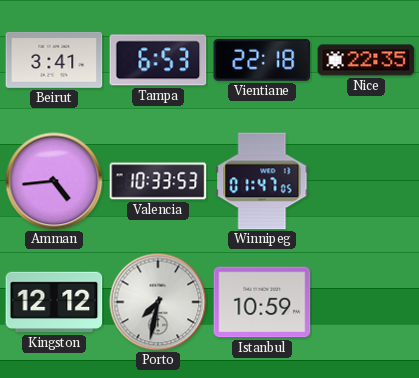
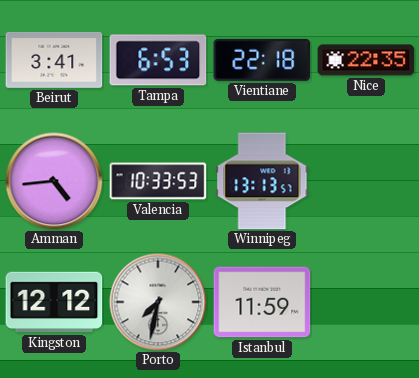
Winnipeg: 01:47 -> 13:13
Istanbul: 10:59 -> 11:59
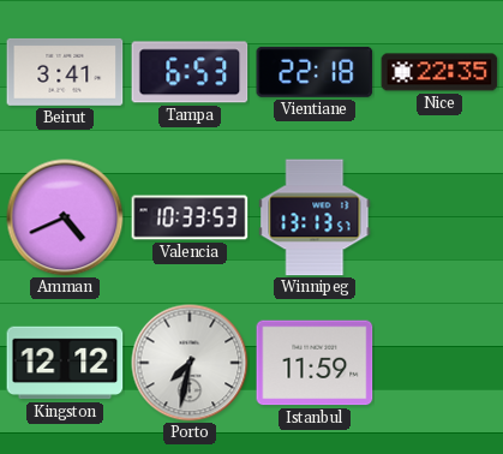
Amman: 4:44 -> 4:41
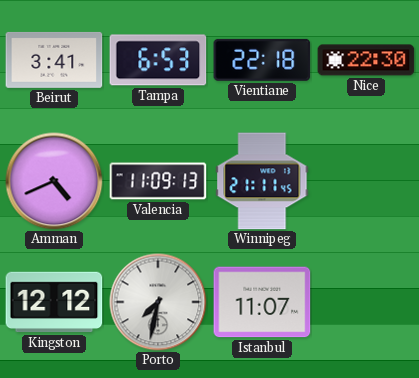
Nice: 22:35 -> 22:30
Valencia: 10:33 -> 11:09
Winnipeg: 13:13 -> 21:11
Istanbul: 11:59 -> 11:07
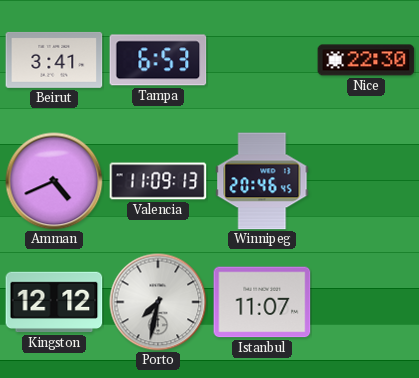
Vientiane: 22:18 -> none
Winnipeg: 21:11 -> 20:46
